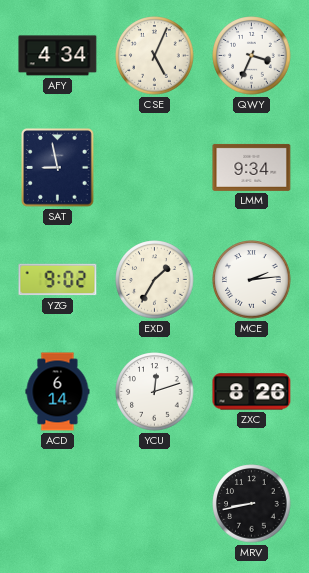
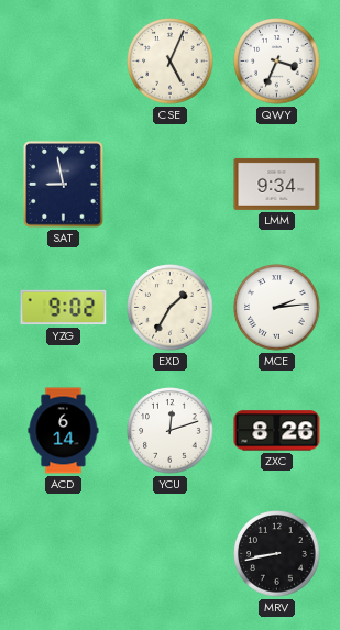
AFY: 4:34 -> none
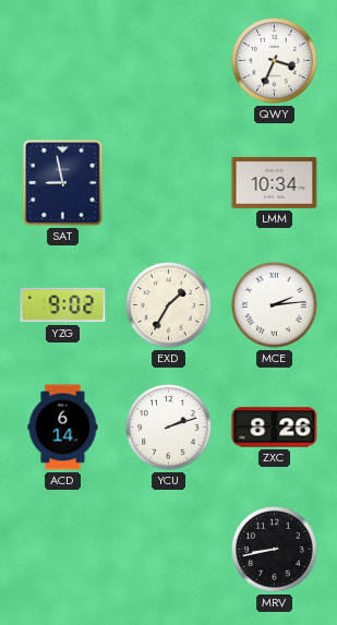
CSE: 5:04 -> none
LMM: 9:34 -> 10:34
YCU: 12:12 -> 2:12
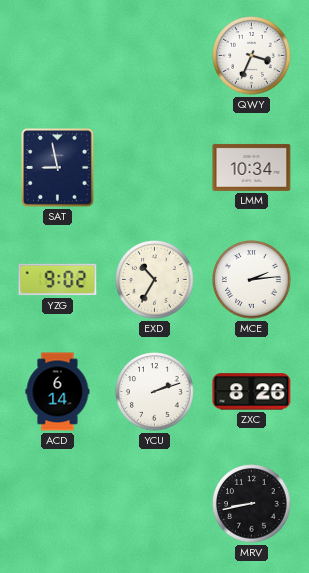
EXD: 1:35 -> 10:35
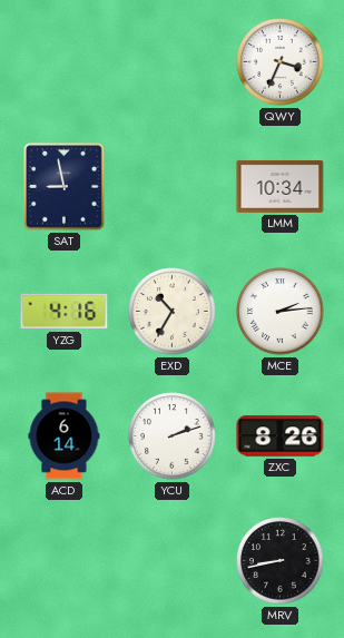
YZG: 9:02 -> 4:16
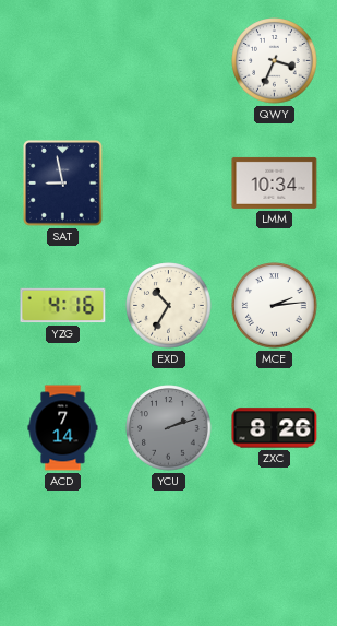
ACD: 6:14 -> 7:14
YCU dial: white -> grey
MRV: 8:43 -> none
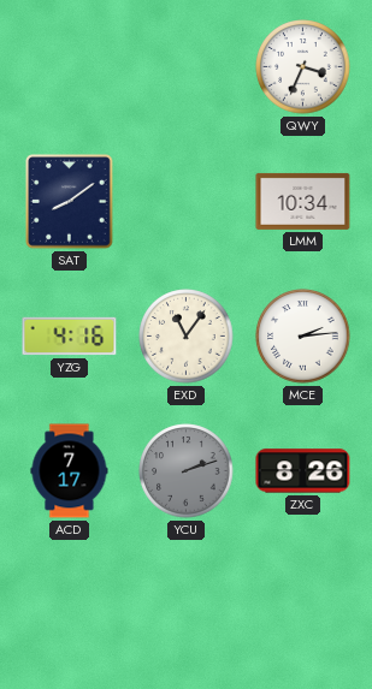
SAT: 8:58 -> 8:09
EXD: 10:35 -> 11:06
ACD: 7:14 -> 7:17
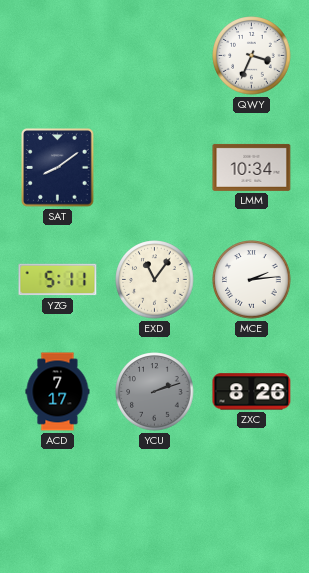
YZG: 4:16 -> 5:11
